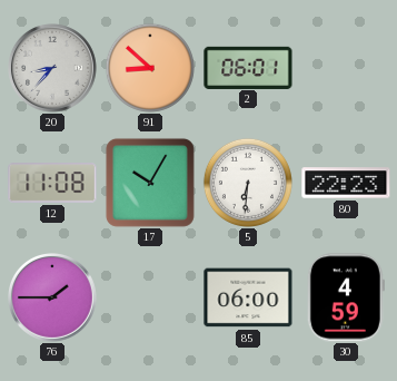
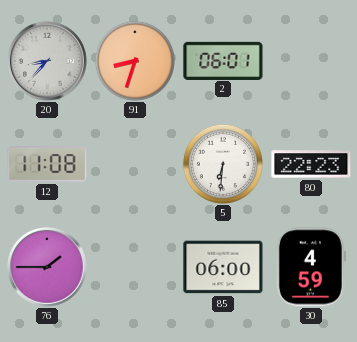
91: 8:52 -> 8:33
17: 10:05 -> none
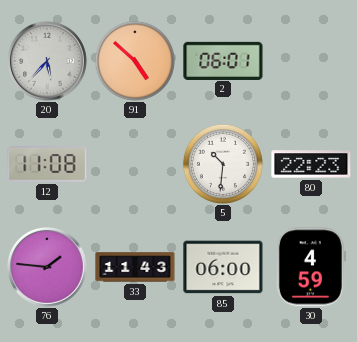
20: 8:37 -> 5:37
91: 8:33 -> 4:52
5: 6:31 -> 10:31
76: 1:45 -> 1:46
33: none -> 11:43
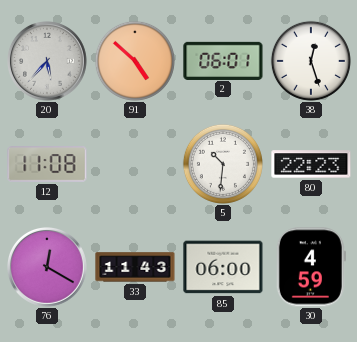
38: none -> 12:27
76: 1:46 -> 12:20
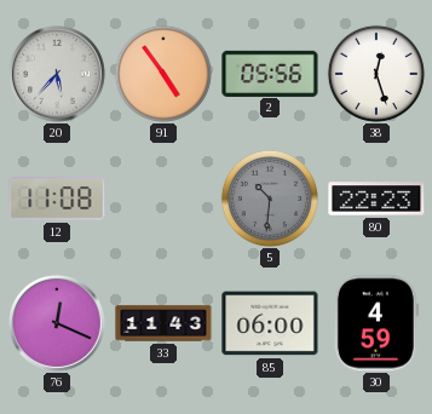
91: 4:52 -> 4:54
2: 06:01 -> 05:56
5 dial: white -> grey
76: 12:20 -> 12:19
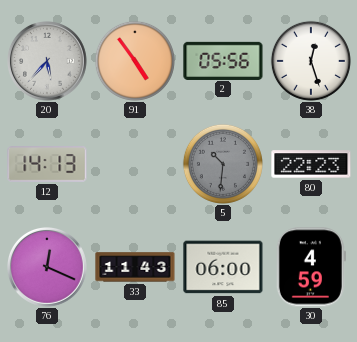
12: 11:08 -> 14:13
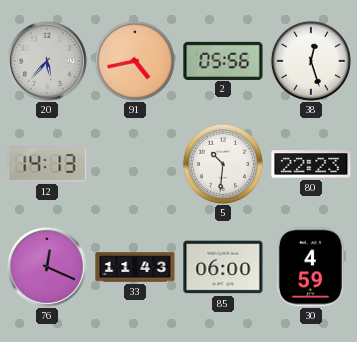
91: 4:54 -> 4:43
5 dial: grey -> white
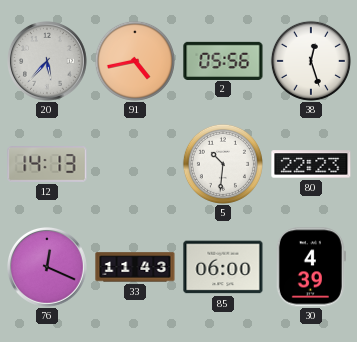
30: 4:59 -> 4:39
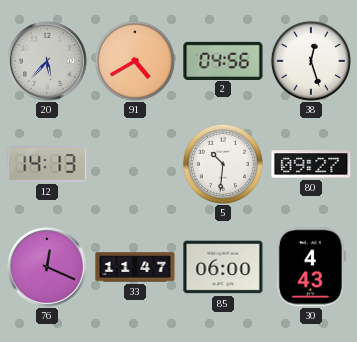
91: 4:43 -> 4:40
2: 05:56 -> 04:56
80: 22:23 -> 09:27
33: 11:43 -> 11:47
30: 4:39 -> 4:43
